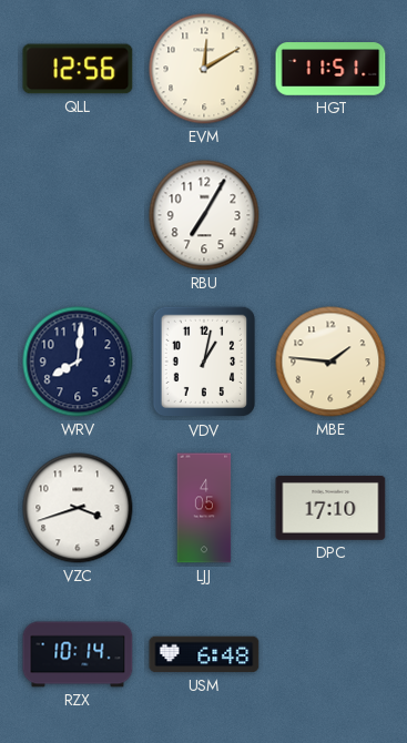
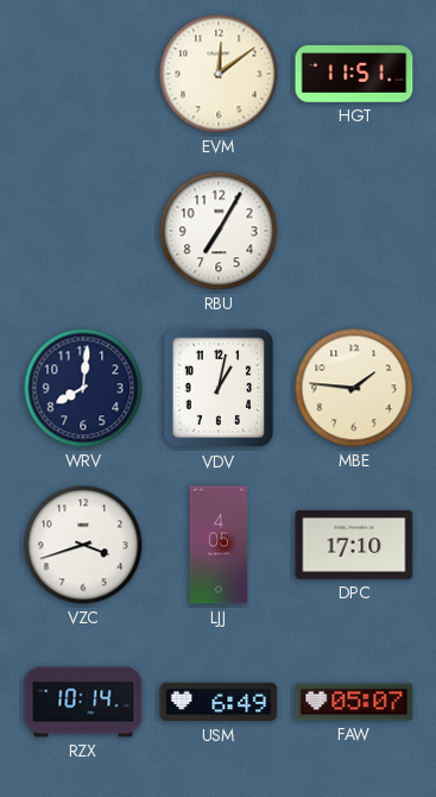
QLL: 12:56 -> none
EVM: 12:10 -> 12:09
USM: 6:48 -> 6:49
FAW: none -> 05:07
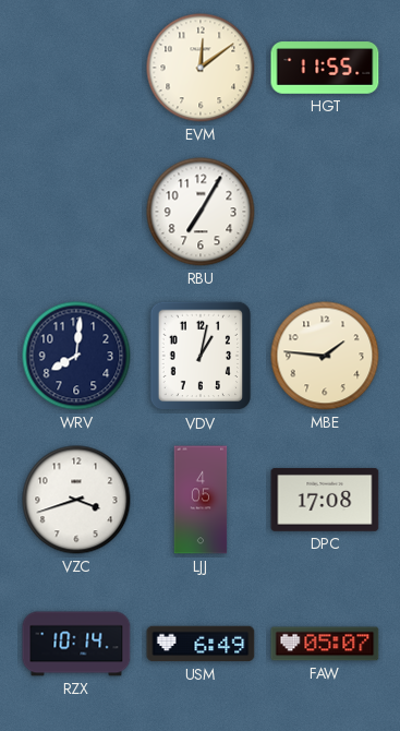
HGT: 11:51 -> 11:55
DPC: 17:10 -> 17:08
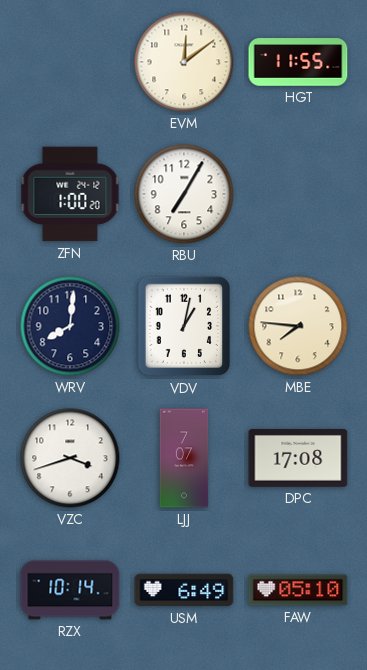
ZFN: none -> 1:00
MBE: 1:46 -> 7:46
LJJ: 4:05 -> 7:07
FAW: 05:07 -> 05:10
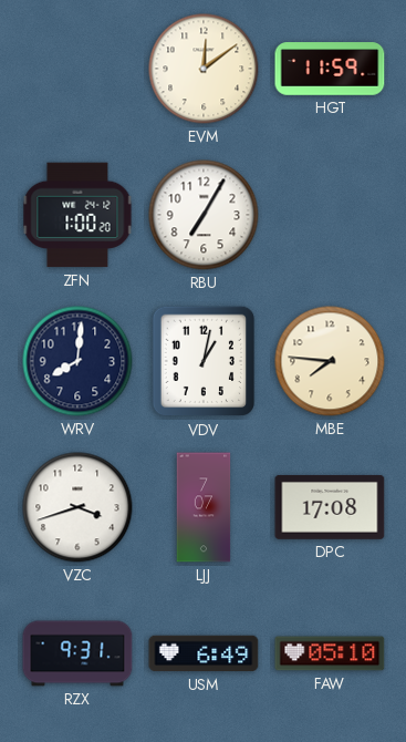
HGT: 11:55 -> 11:59
RZX: 10:14 -> 9:31
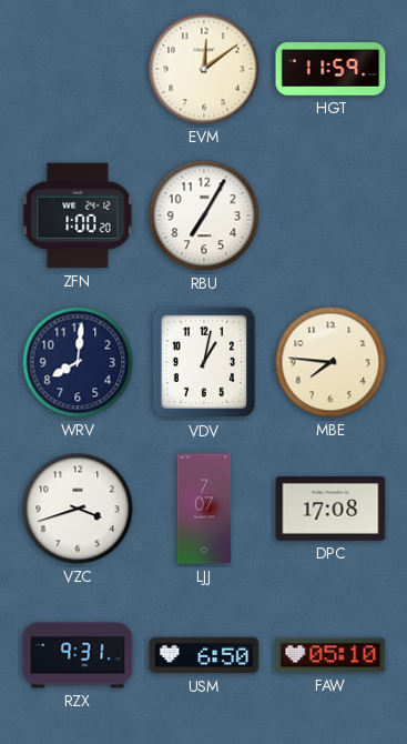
USM: 6:49 -> 6:50
